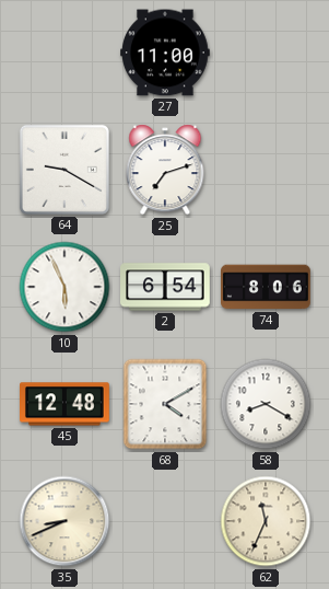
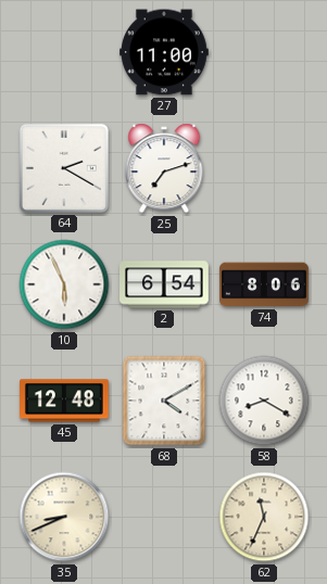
64: 9:20 -> 2:20
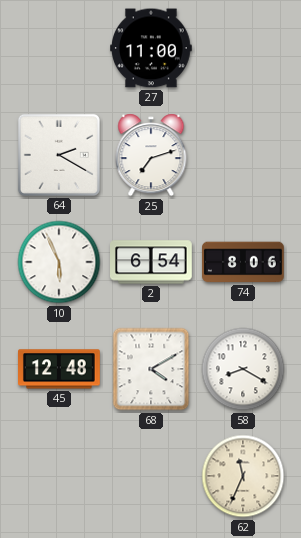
35: 8:41 -> none
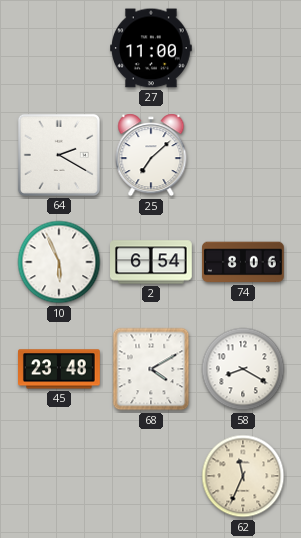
25: 7:12 -> 7:08
45: 12:48 -> 23:48
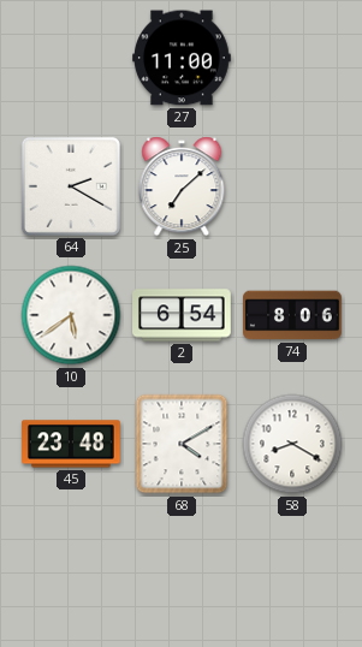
10: 5:56 -> 5:39
62: 11:34 -> none
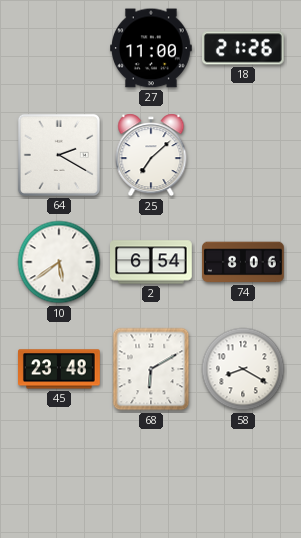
18: none -> 21:26
68: 4:10 -> 6:10
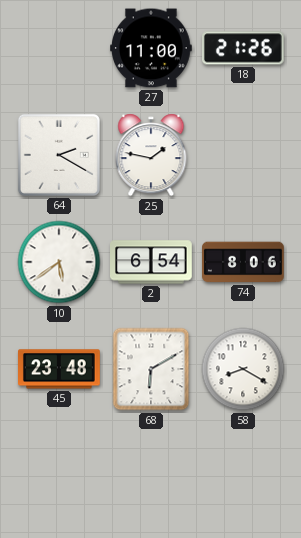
25: 7:08 -> 1:47
